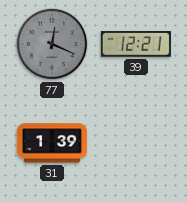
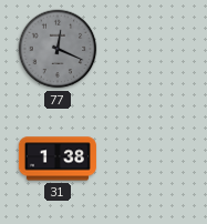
39: 12:21 -> none
31: 1:39 -> 1:38
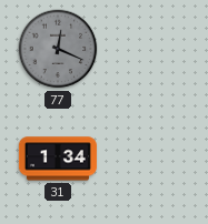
31: 1:38 -> 1:34
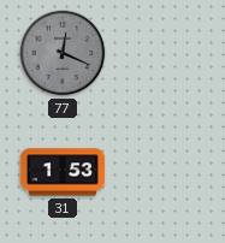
31: 1:34 -> 1:53
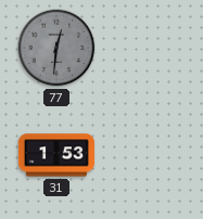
77: 12:19 -> 12:31
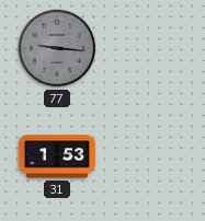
77: 12:31 -> 9:16
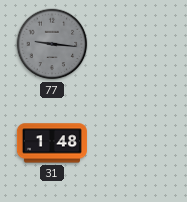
31: 1:53 -> 1:48
